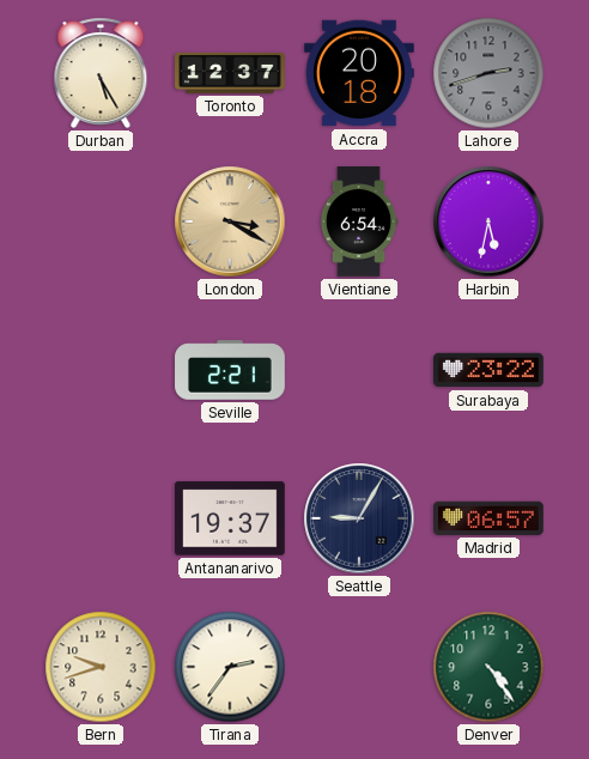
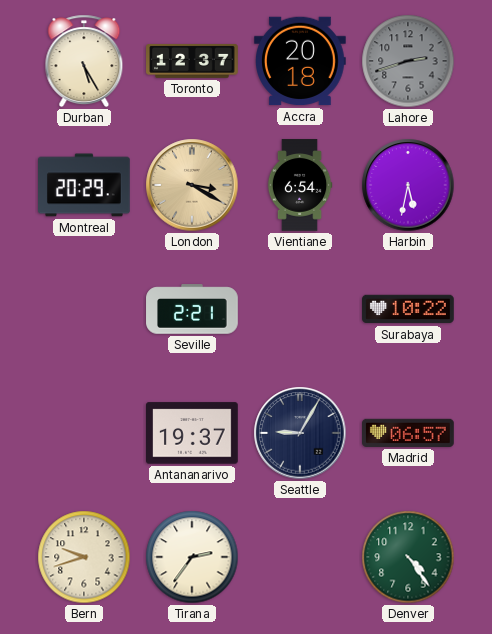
Montreal: none -> 20:29
Surabaya: 23:22 -> 10:22
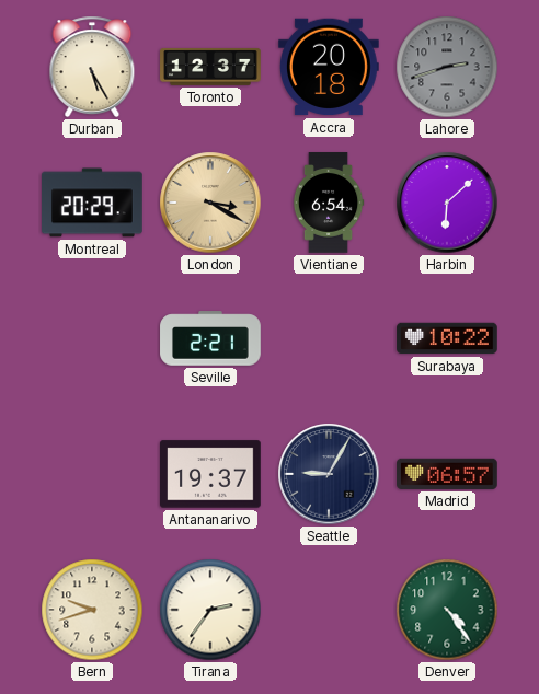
Harbin: 5:32 -> 6:08
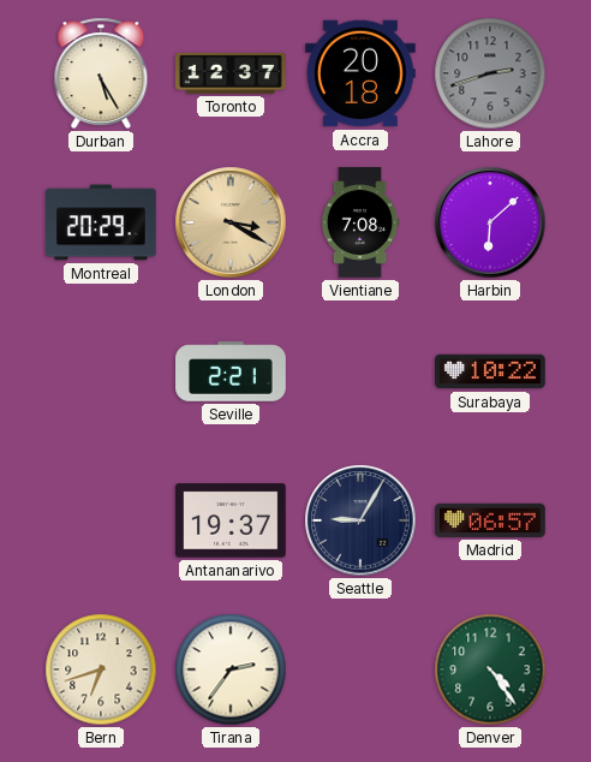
Vientiane: 6:54 -> 7:08
Bern: 9:42 -> 6:42
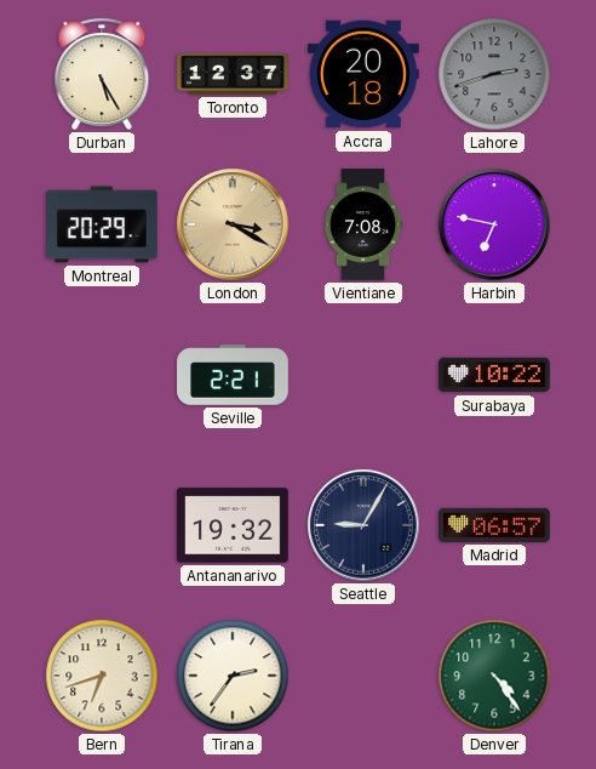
Harbin: 6:08 -> 6:47
Antananarivo: 19:37 -> 19:32
